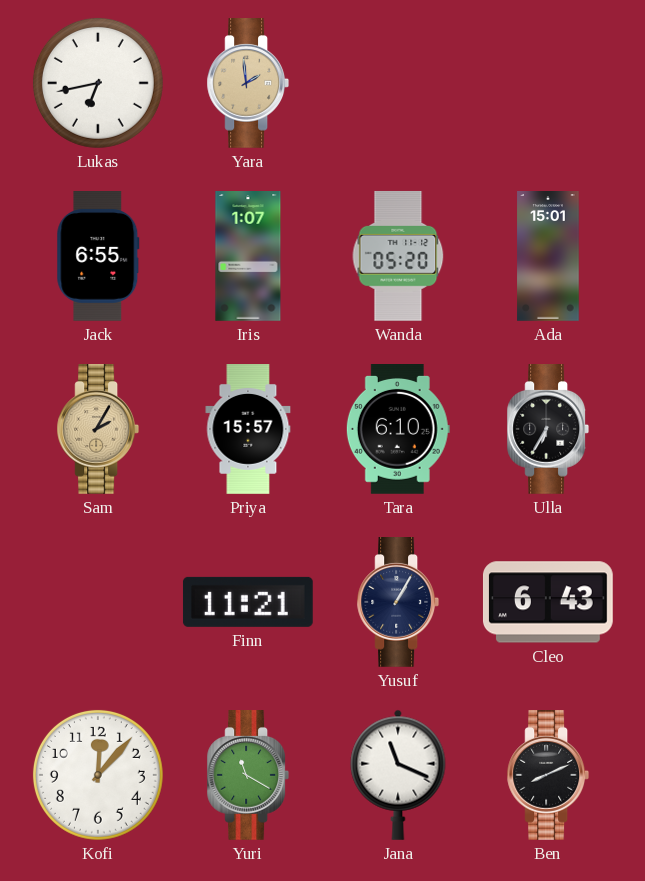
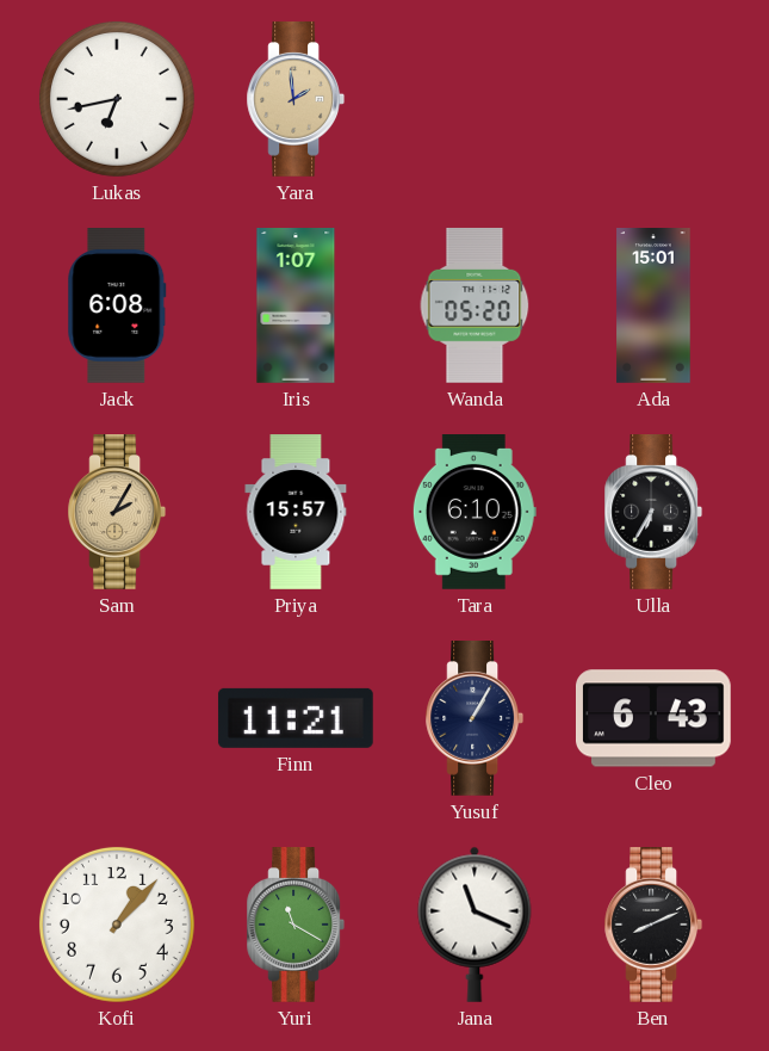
Jack: 6:55 -> 6:08
Kofi: 12:07 -> 1:07
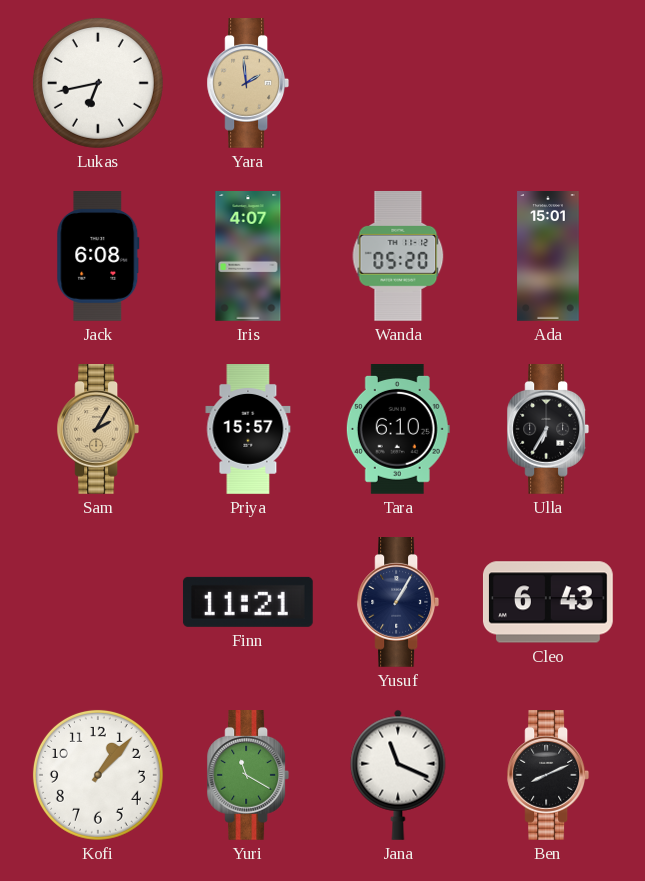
Iris: 1:07 -> 4:07
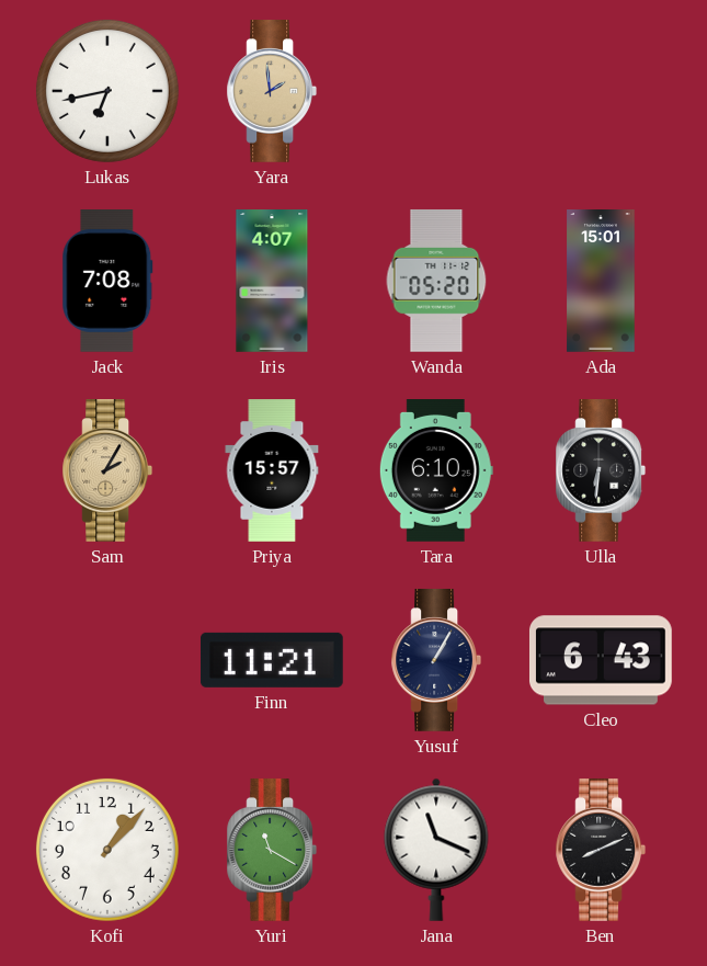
Jack: 6:08 -> 7:08
Ulla: 6:35 -> 6:31
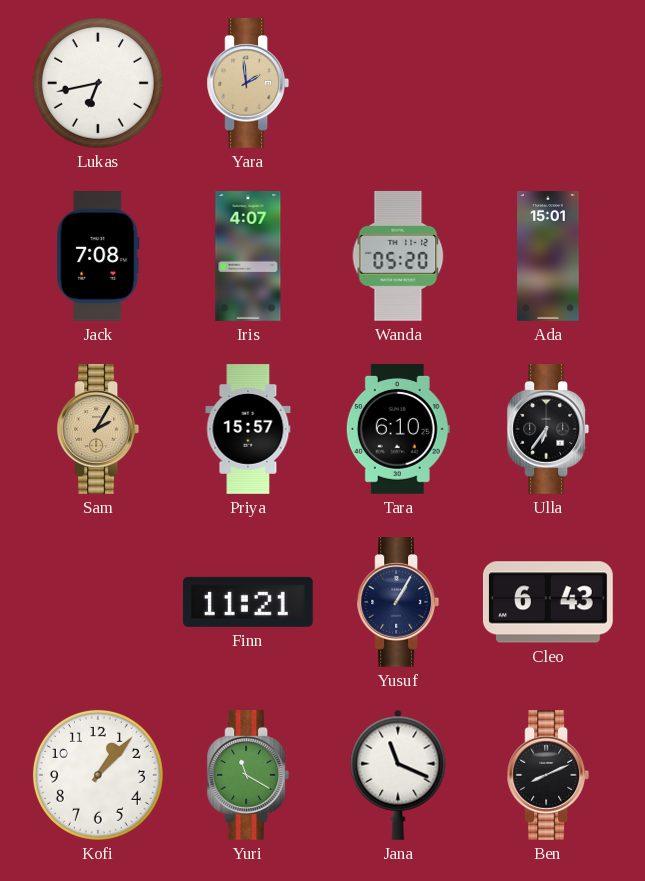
Ulla: 6:31 -> 6:36
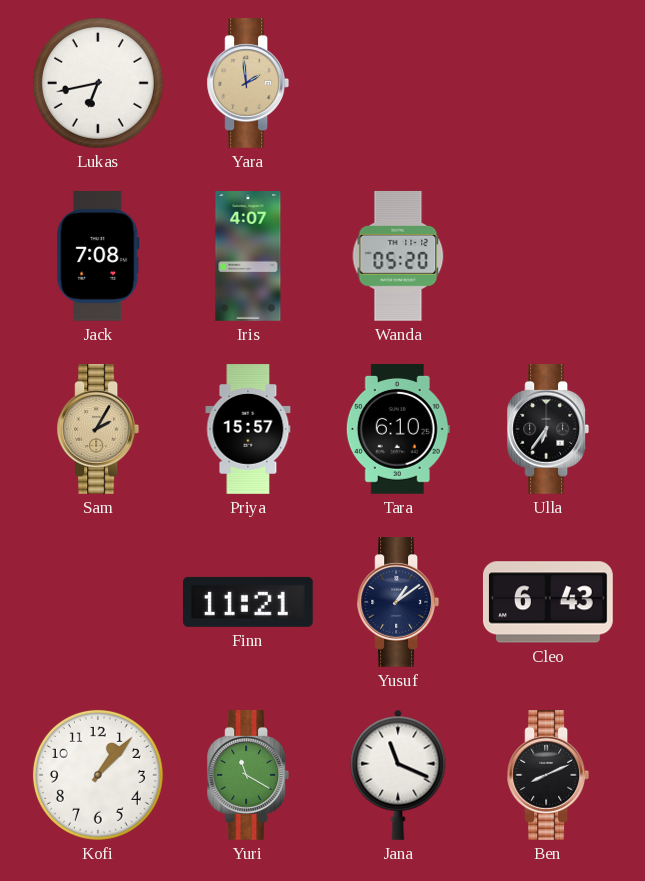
Ada: 15:01 -> none
Yusuf: 1:05 -> 1:09
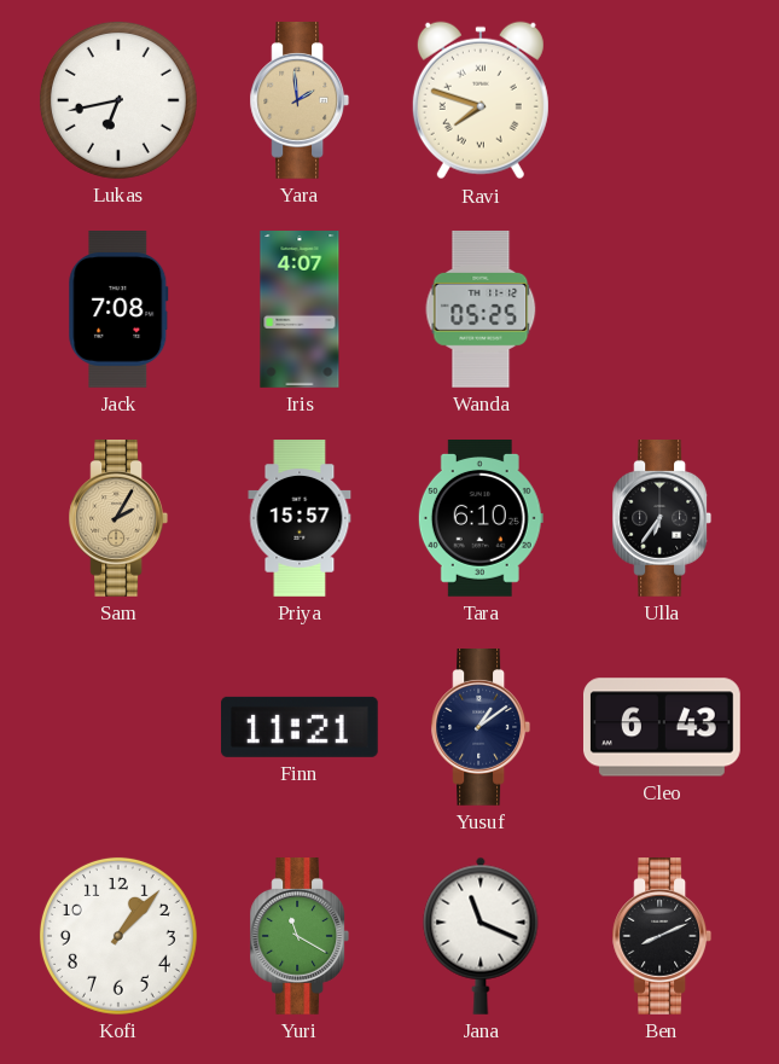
Ravi: none -> 7:48
Wanda: 05:20 -> 05:25
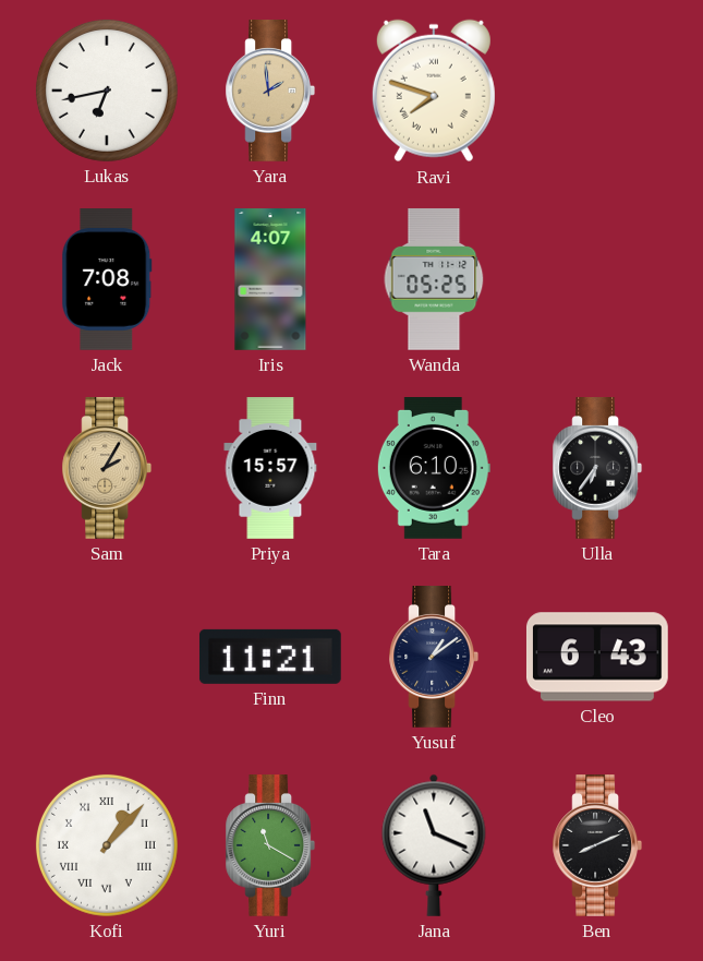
Kofi numerals: Arabic -> Roman
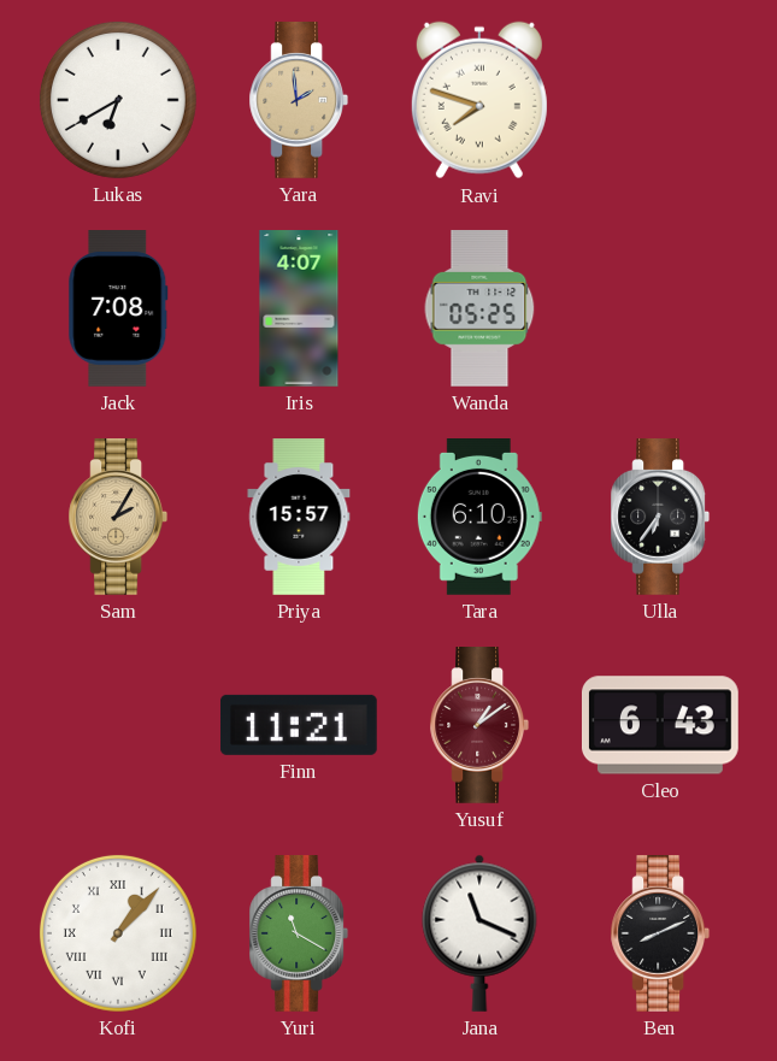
Lukas: 6:43 -> 6:40
Yusuf dial: navy -> burgundy
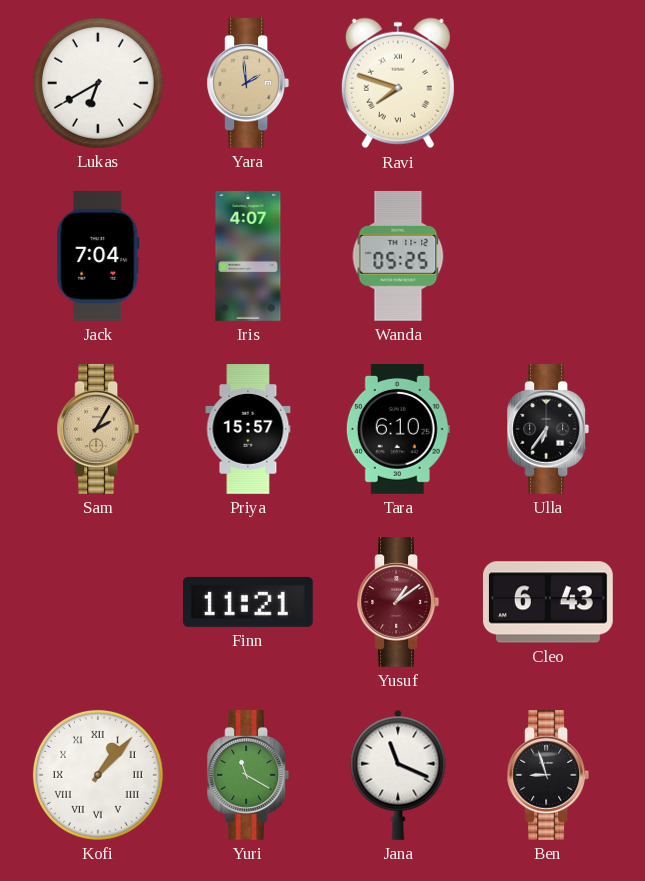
Jack: 7:08 -> 7:04
Ben: 8:11 -> 8:57
